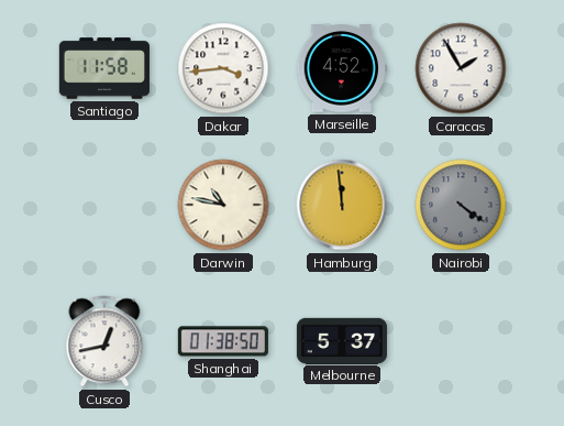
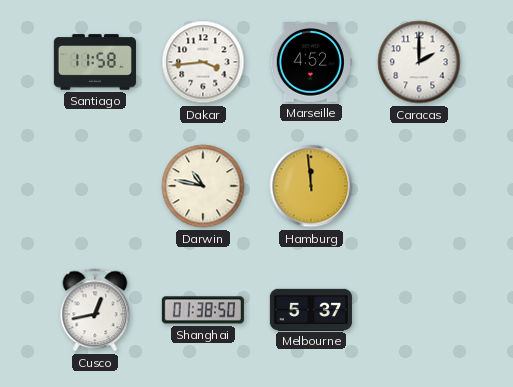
Caracas: 1:55 -> 2:00
Nairobi: 4:21 -> none
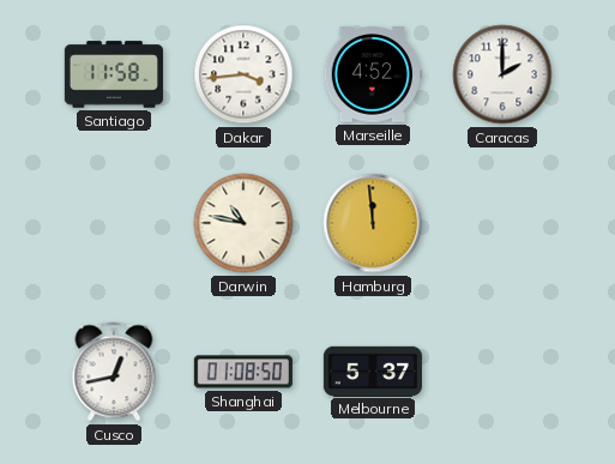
Shanghai: 01:38 -> 01:08
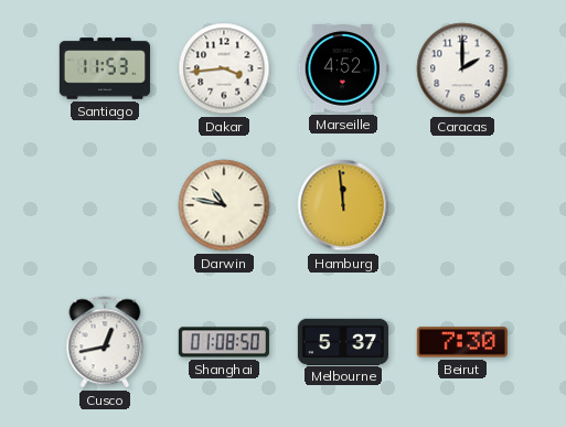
Santiago: 11:58 -> 11:53
Beirut: none -> 7:30
